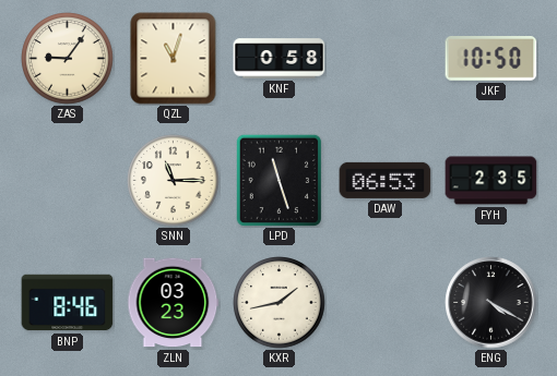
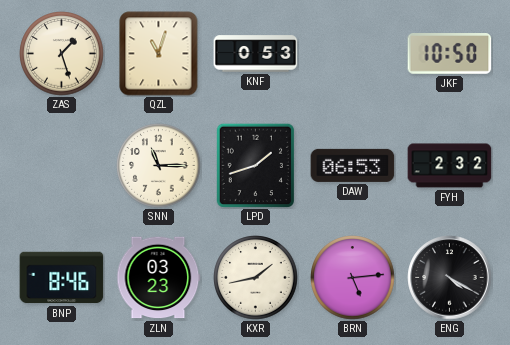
ZAS: 9:06 -> 1:27
KNF: 0:58 -> 0:53
LPD: 11:27 -> 1:42
FYH: 2:35 -> 2:32
BRN: none -> 5:14
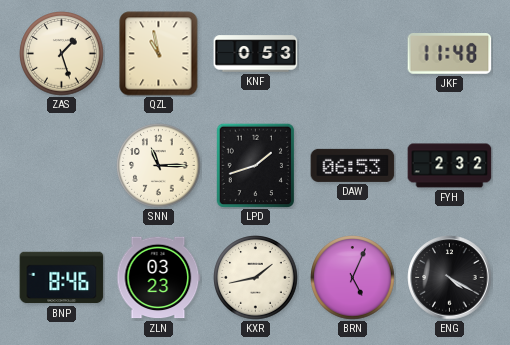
QZL: 11:03 -> 10:58
JKF: 10:50 -> 11:48
BRN: 5:14 -> 5:04
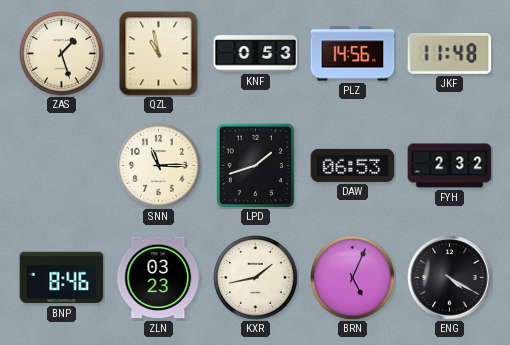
PLZ: none -> 14:56
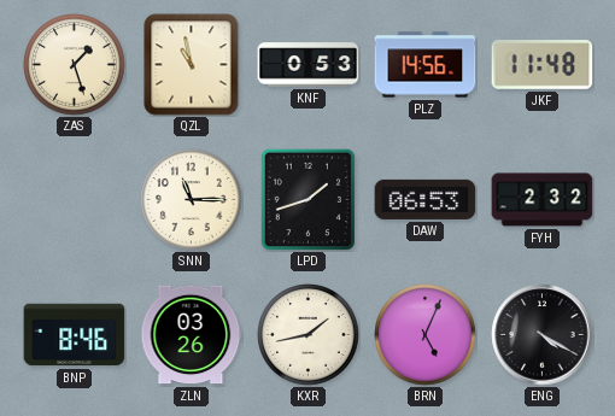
ZLN: 03:23 -> 03:26
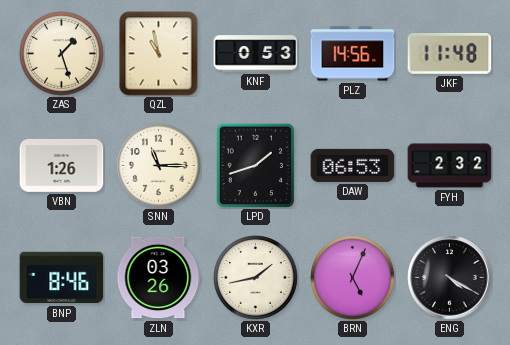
VBN: none -> 1:26
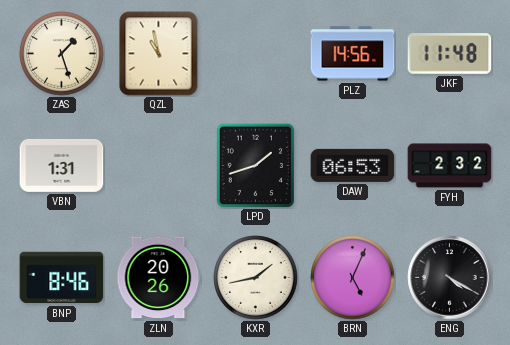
KNF: 0:53 -> none
VBN: 1:26 -> 1:31
SNN: 11:15 -> none
ZLN: 03:26 -> 20:26
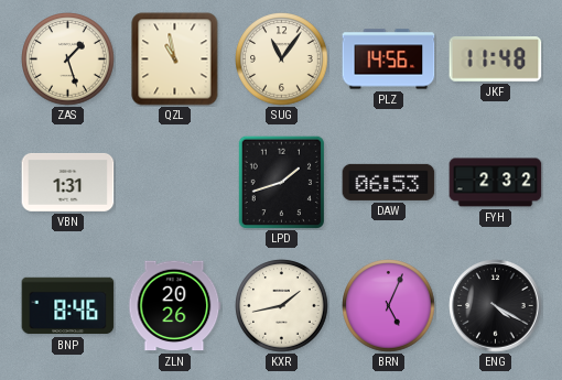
SUG: none -> 11:06
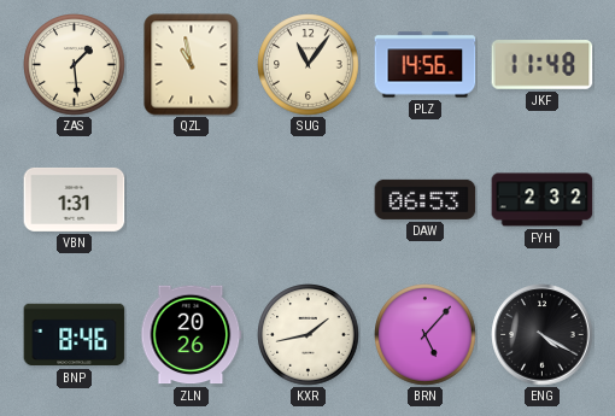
ZAS: 1:27 -> 1:29
LPD: 1:42 -> none
BRN: 5:04 -> 5:07
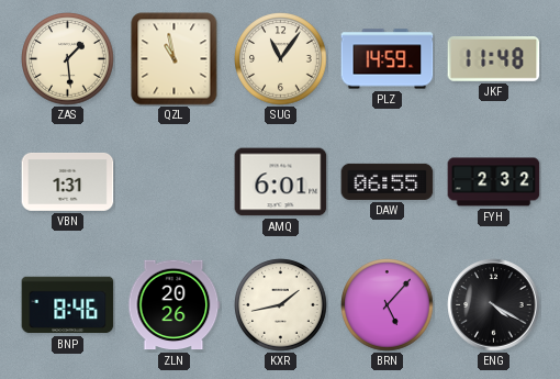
PLZ: 14:56 -> 14:59
AMQ: none -> 6:01
DAW: 06:53 -> 06:55
